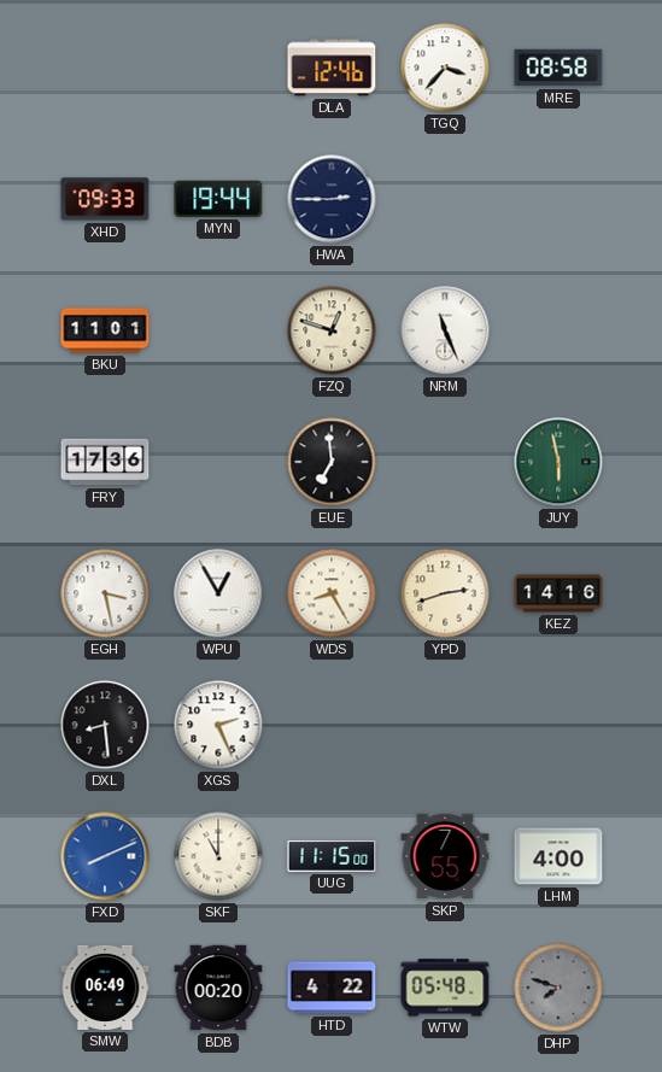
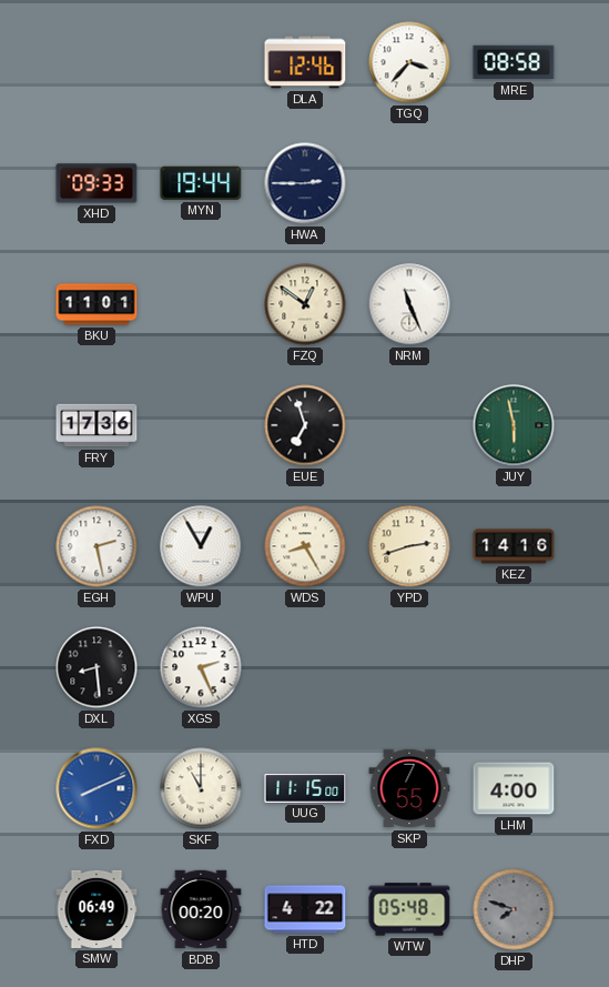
FZQ: 12:48 -> 12:51
EUE: 6:59 -> 6:57
EGH: 3:28 -> 2:28
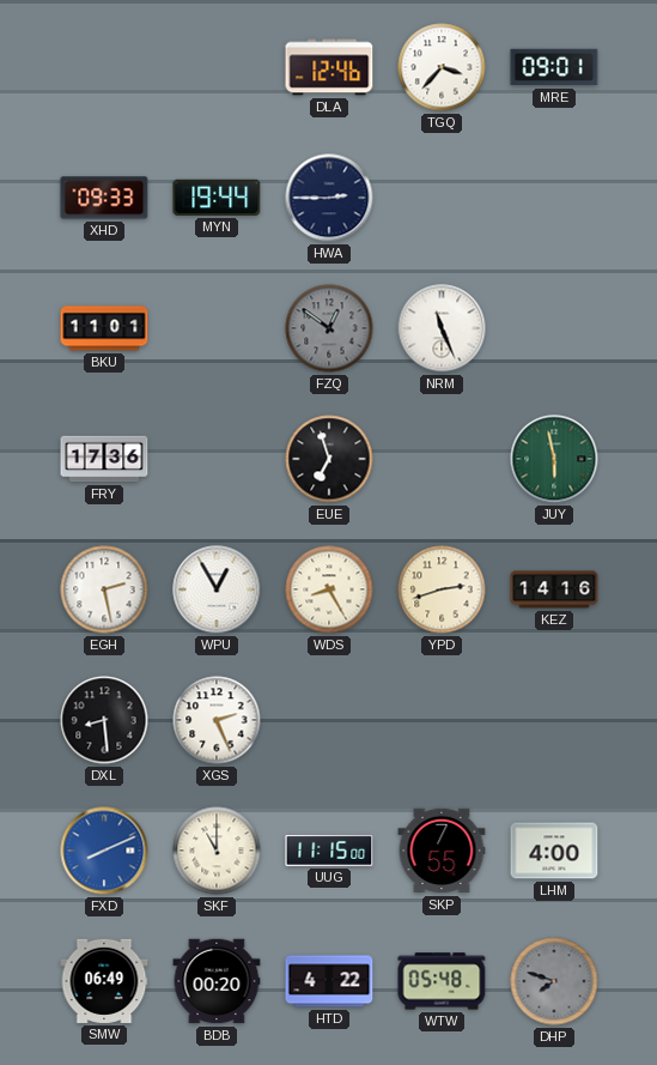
MRE: 08:58 -> 09:01
FZQ dial: cream -> grey
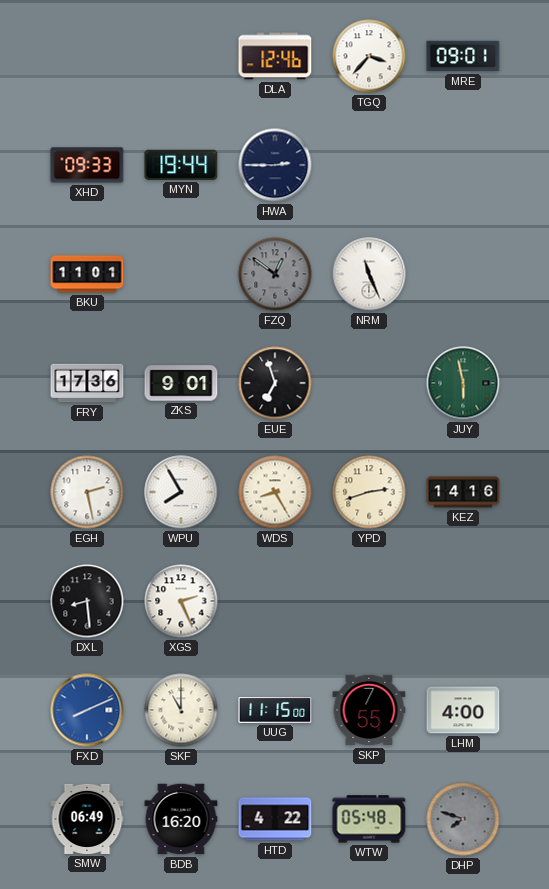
ZKS: none -> 9:01
WPU: 12:55 -> 7:55
BDB: 00:20 -> 16:20
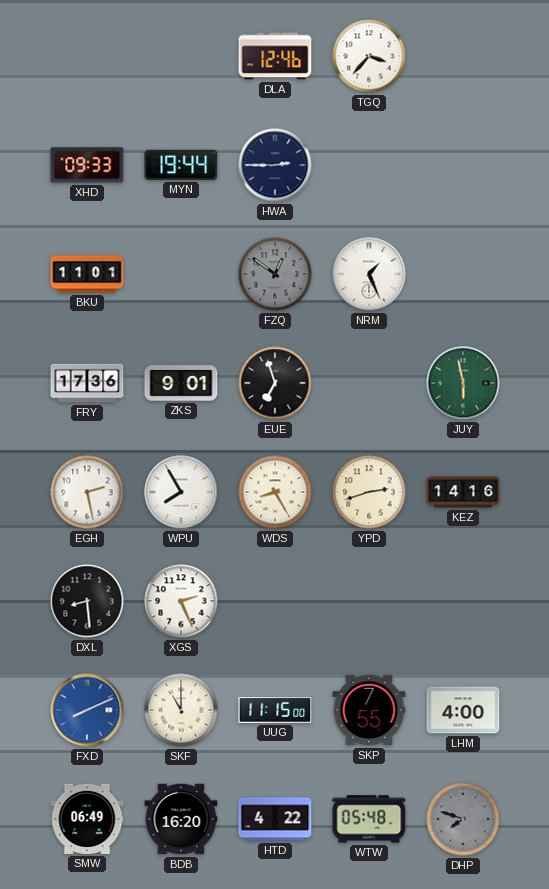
MRE: 09:01 -> none
NRM: 11:26 -> 1:26
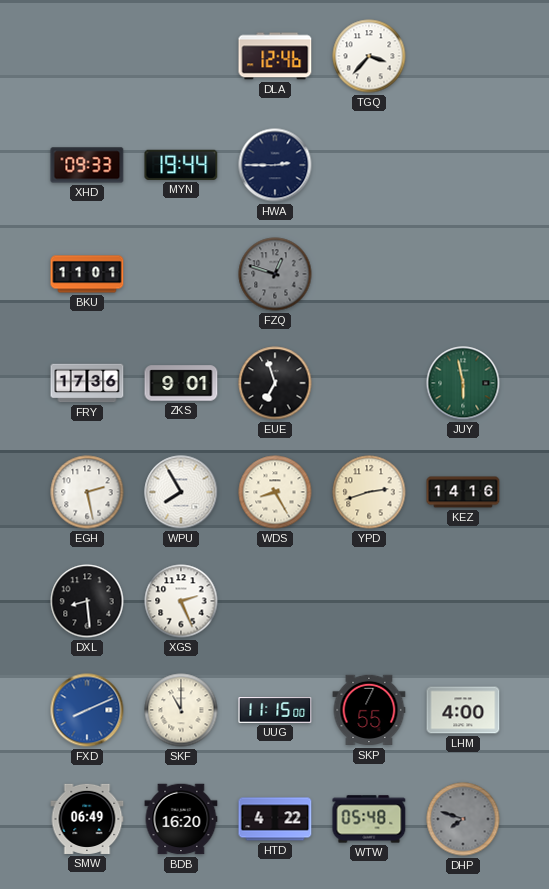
FZQ: 12:51 -> 12:48
NRM: 1:26 -> none
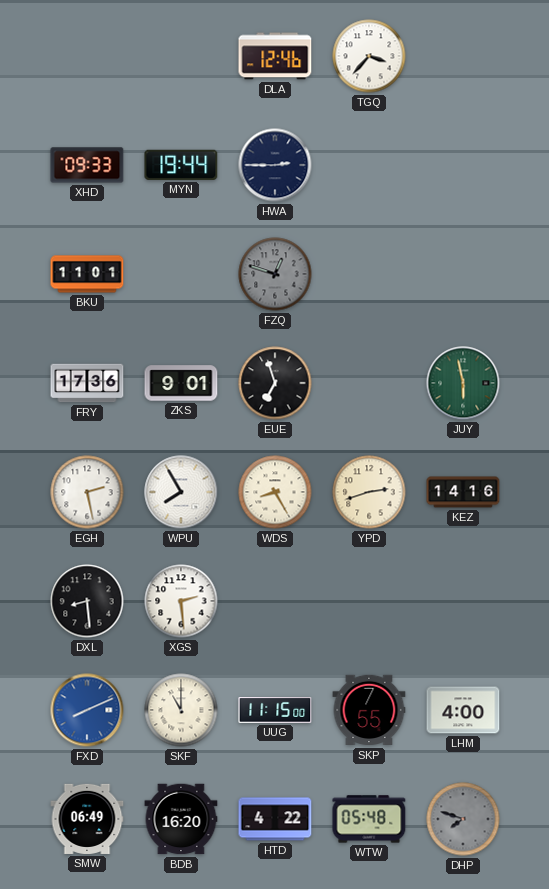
XGS: 2:26 -> 2:29
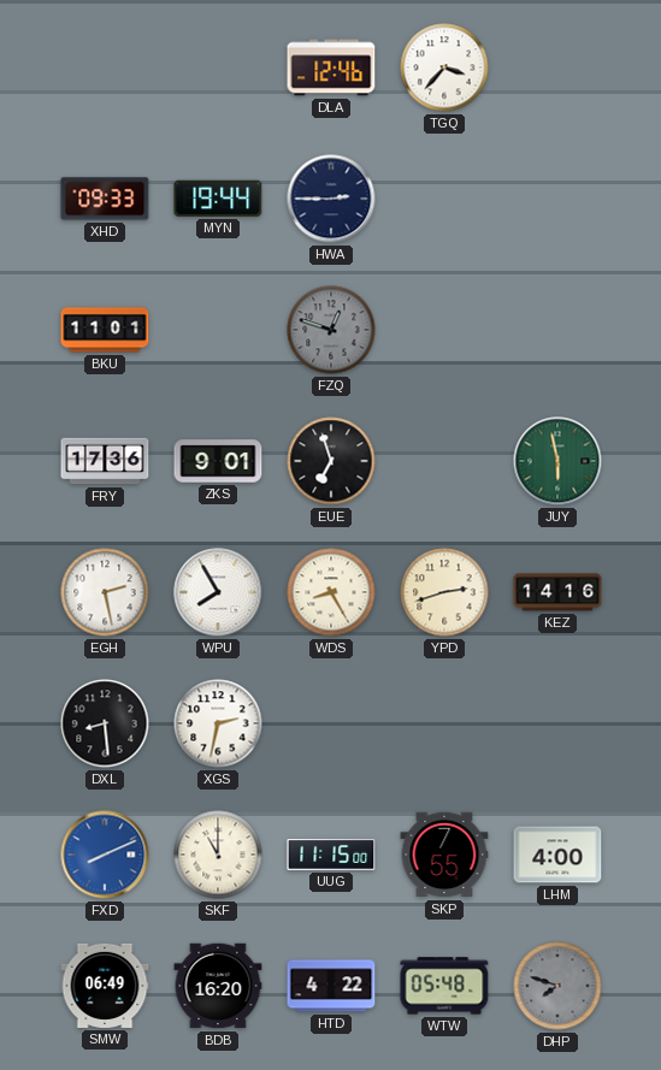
XGS: 2:29 -> 2:32
